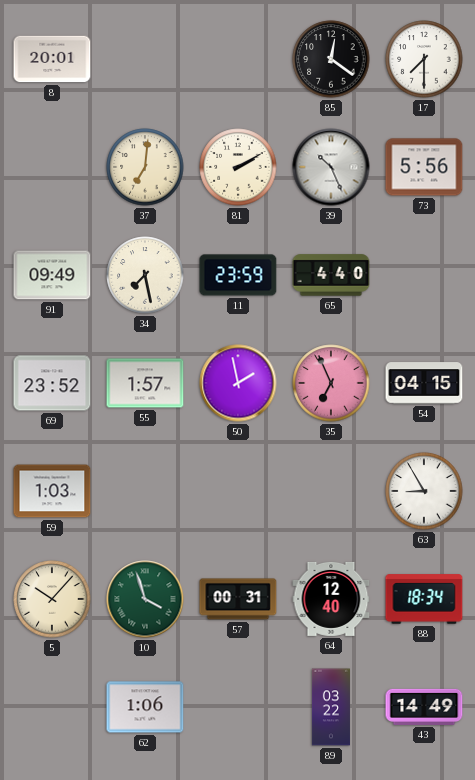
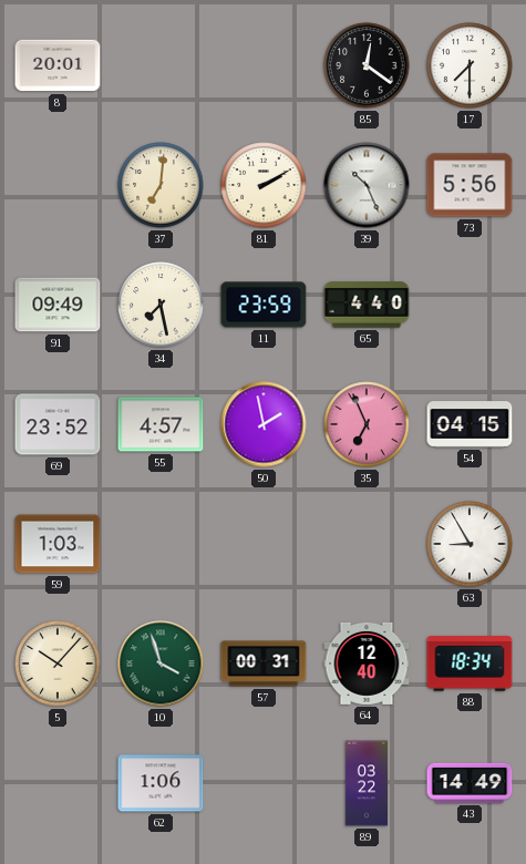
55: 1:57 -> 4:57
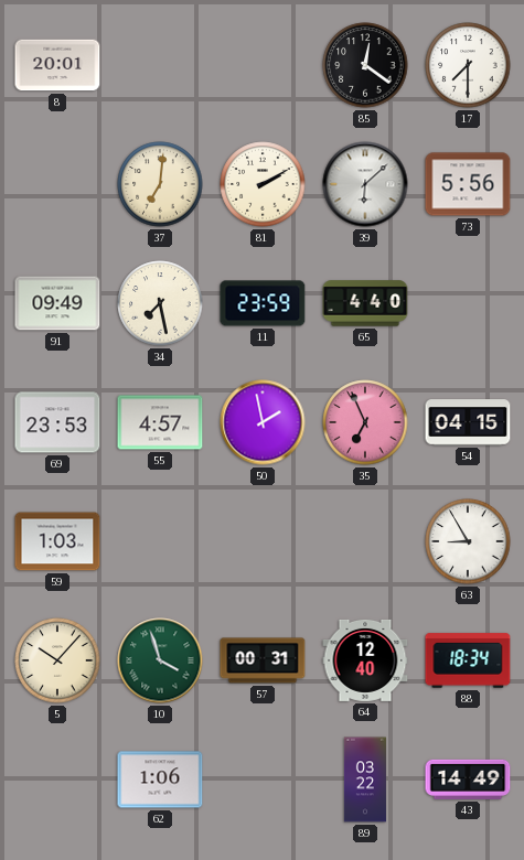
39: 10:26 -> 6:08
69: 23:52 -> 23:53
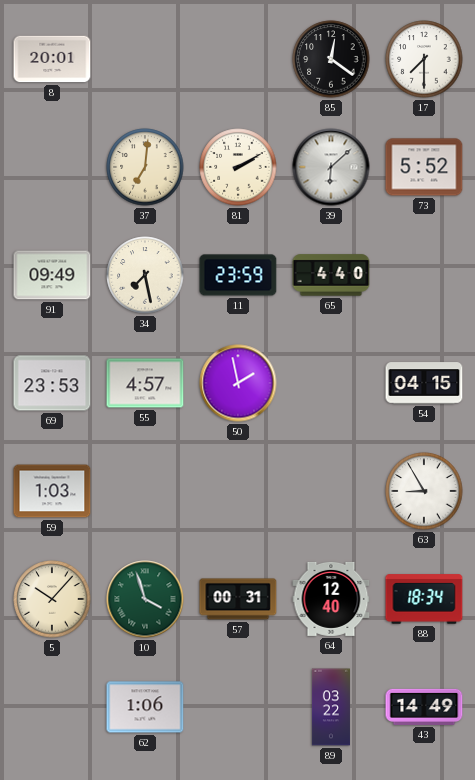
73: 5:56 -> 5:52
35: 6:56 -> none
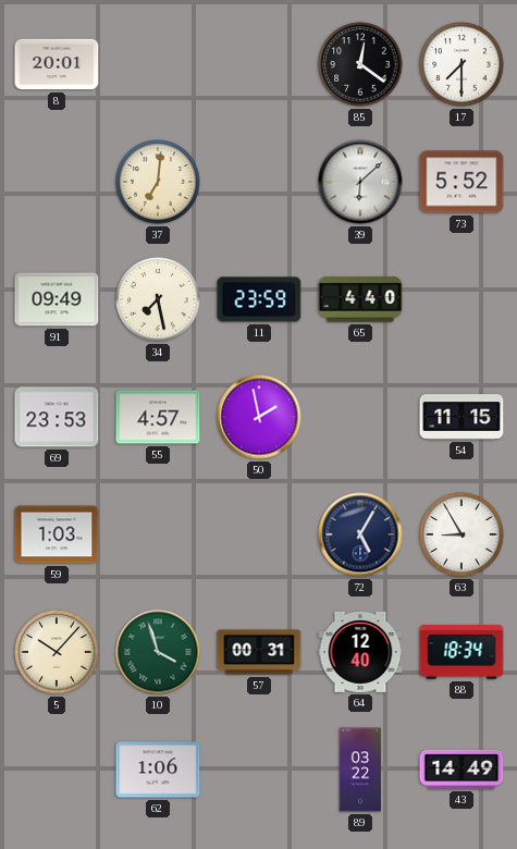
81: 2:10 -> none
54: 04:15 -> 11:15
72: none -> 5:05
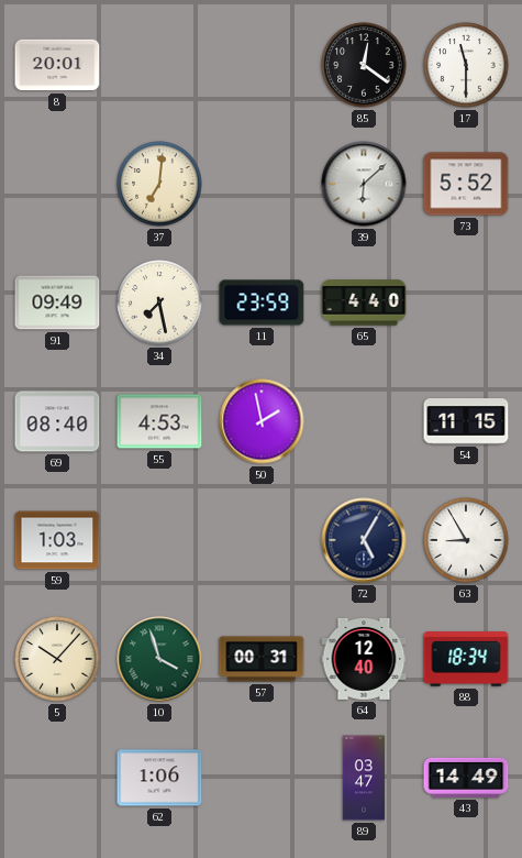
17: 7:30 -> 11:30
69: 23:53 -> 08:40
55: 4:57 -> 4:53
89: 03:22 -> 03:47
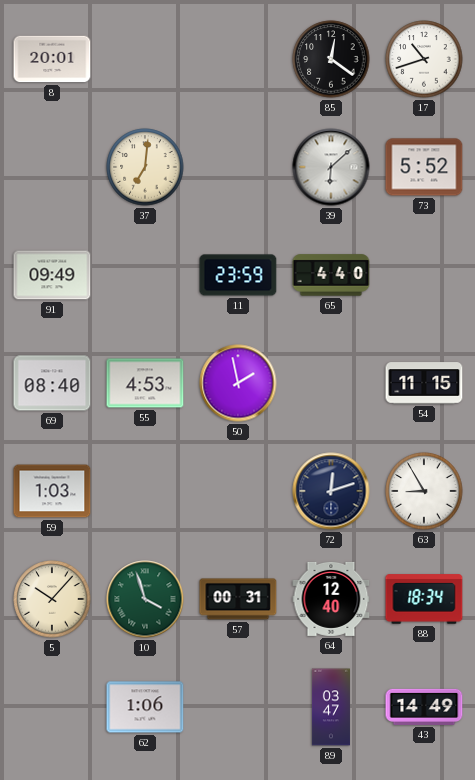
17: 11:30 -> 10:42
34: 7:28 -> none
72: 5:05 -> 12:12
